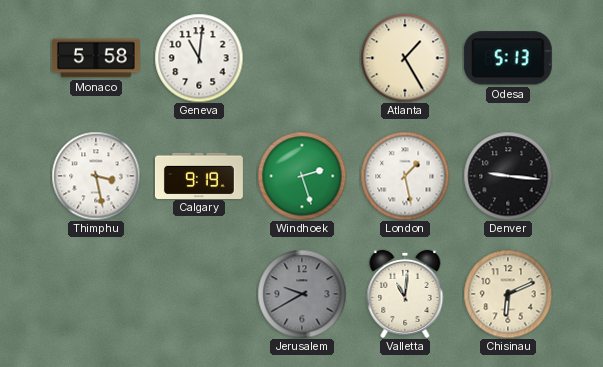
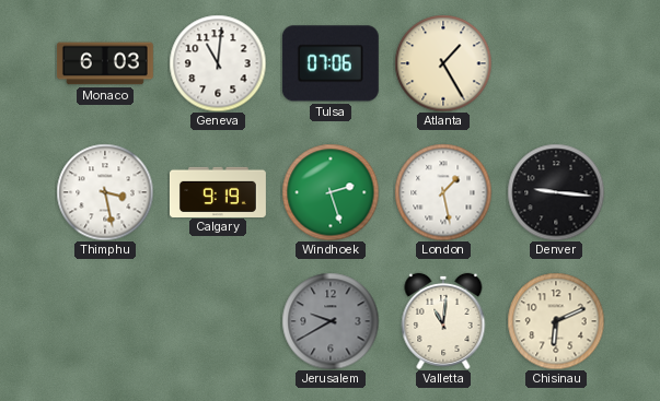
Monaco: 5:58 -> 6:03
Tulsa: none -> 07:06
Odesa: 5:13 -> none
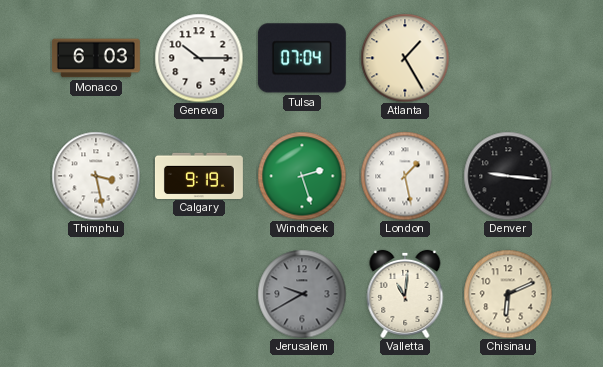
Geneva: 11:01 -> 10:15
Tulsa: 07:06 -> 07:04
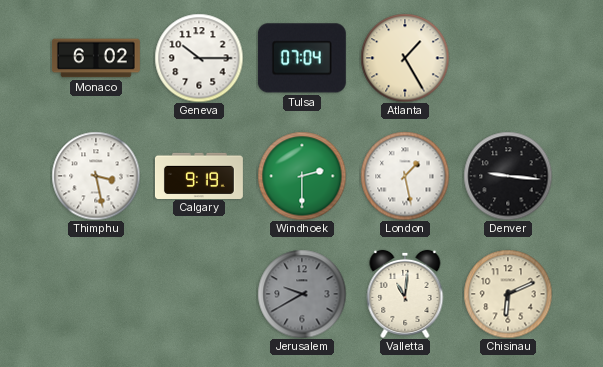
Monaco: 6:03 -> 6:02
Windhoek: 2:27 -> 2:30
